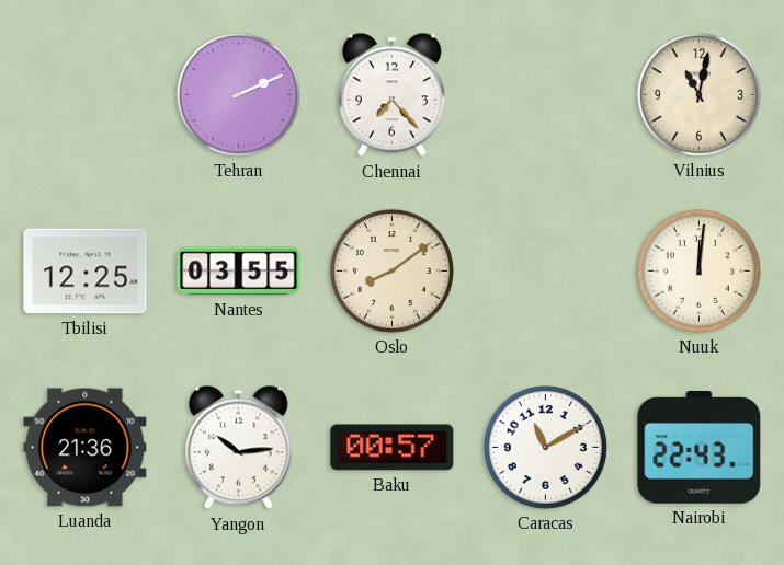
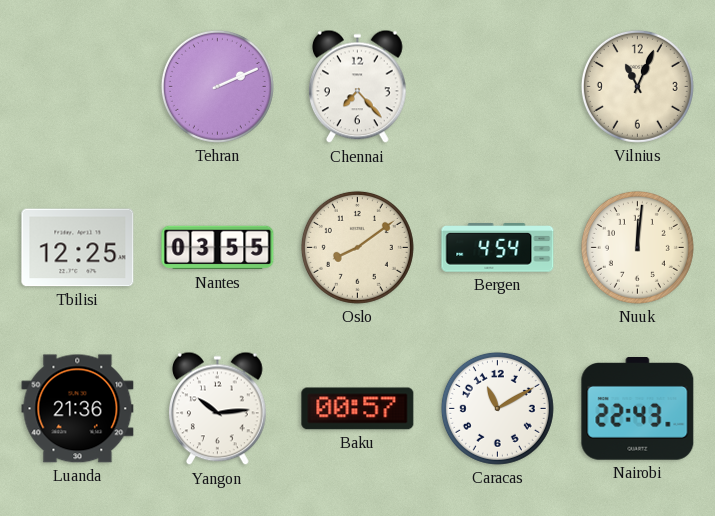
Vilnius: 11:02 -> 11:04
Bergen: none -> 4:54
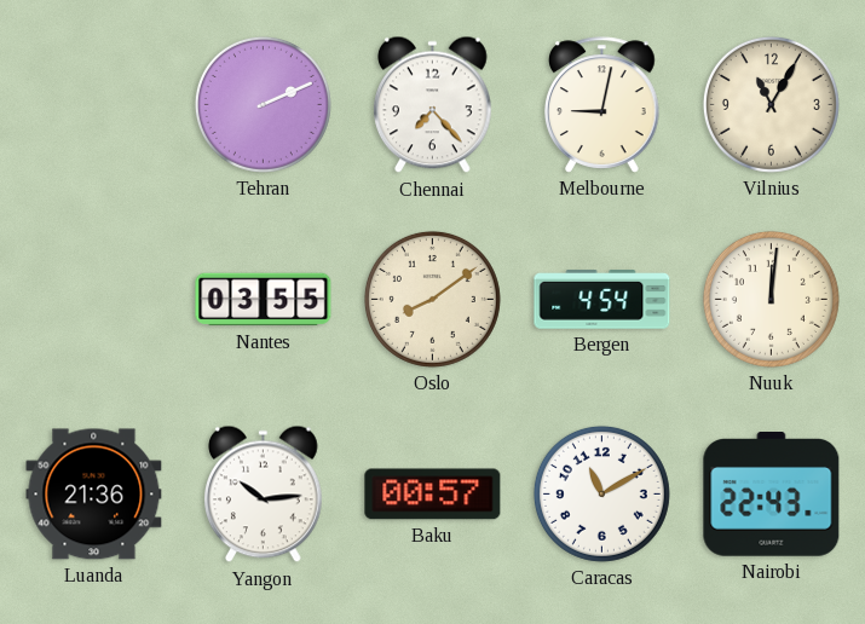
Melbourne: none -> 9:02
Vilnius: 11:04 -> 11:05
Tbilisi: 12:25 -> none
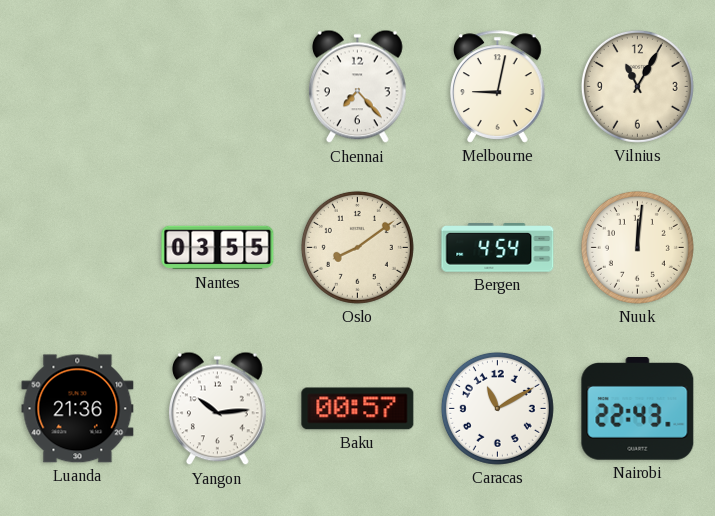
Tehran: 2:11 -> none
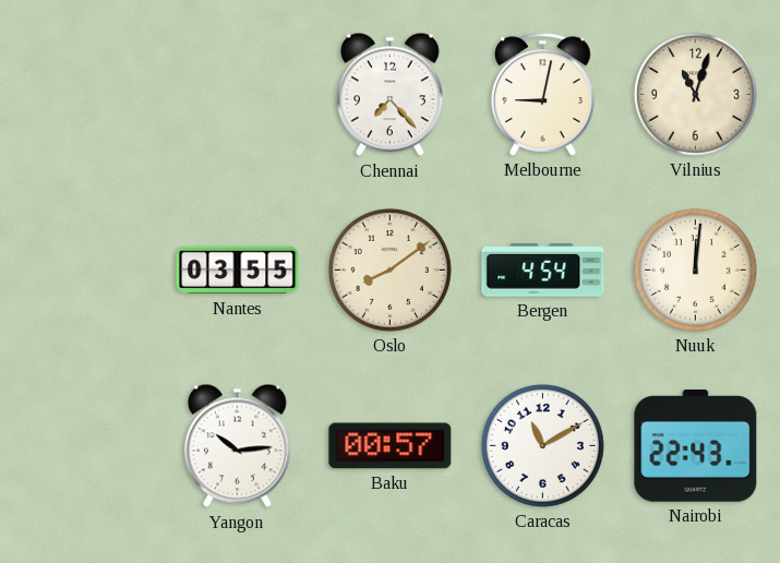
Vilnius: 11:05 -> 11:03
Luanda: 21:36 -> none
